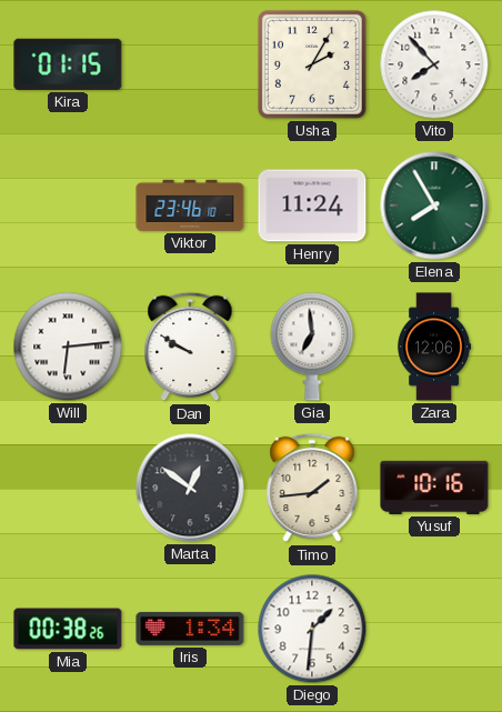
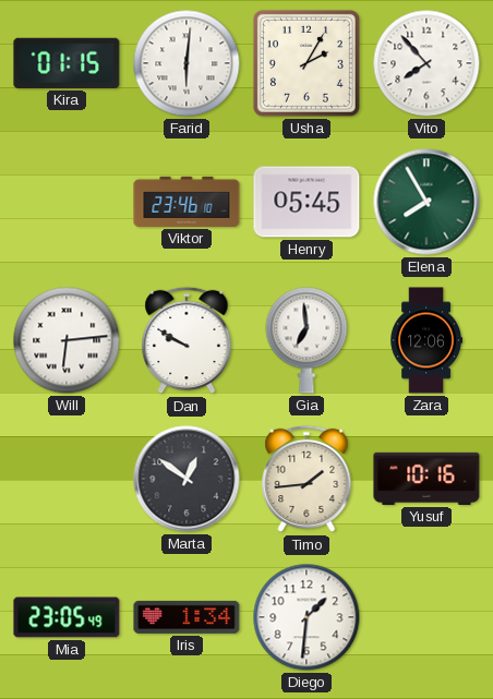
Farid: none -> 6:01
Henry: 11:24 -> 05:45
Mia: 00:38 -> 23:05
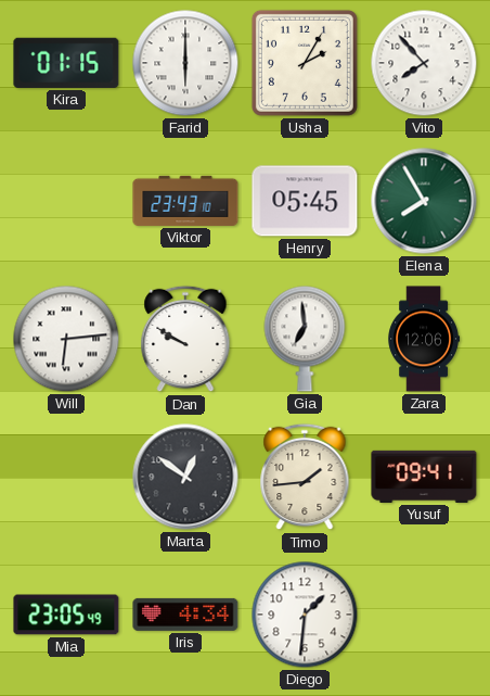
Farid: 6:01 -> 6:00
Viktor: 23:46 -> 23:43
Yusuf: 10:16 -> 09:41
Iris: 1:34 -> 4:34
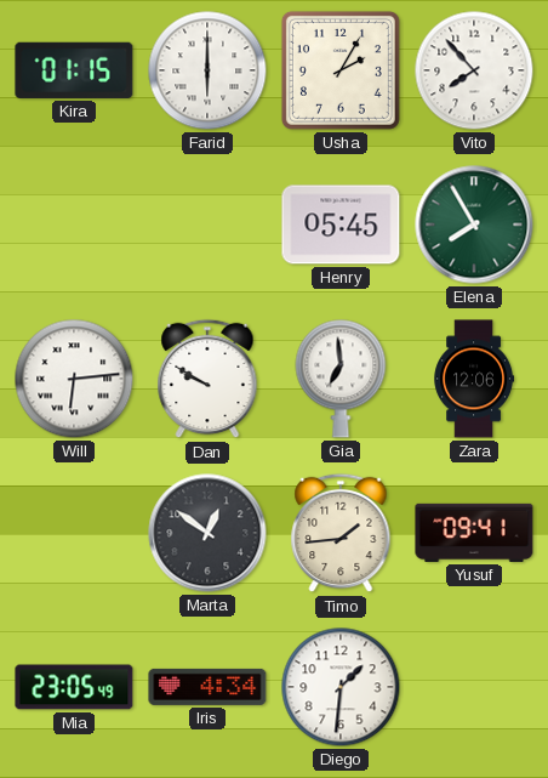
Viktor: 23:43 -> none
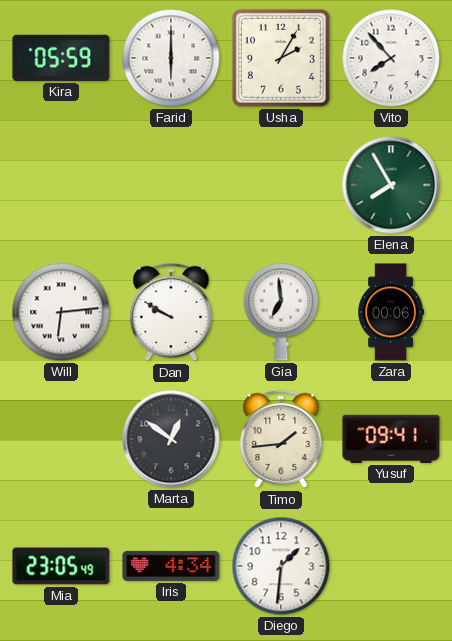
Kira: 01:15 -> 05:59
Henry: 05:45 -> none
Zara: 12:06 -> 00:06
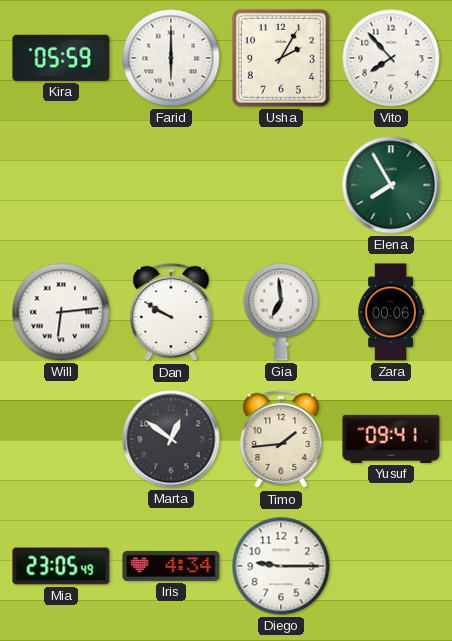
Diego: 1:31 -> 9:15
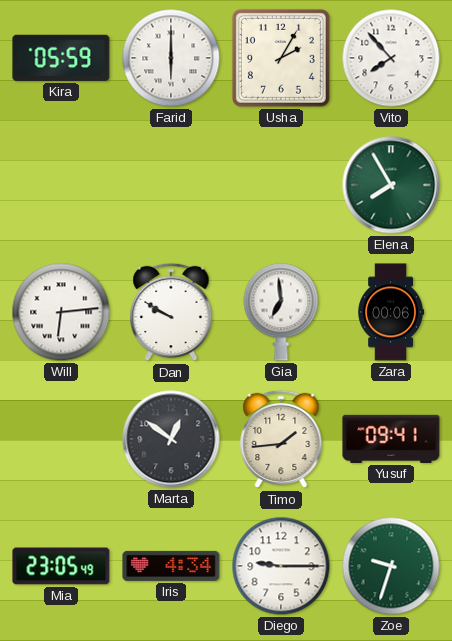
Zoe: none -> 9:33
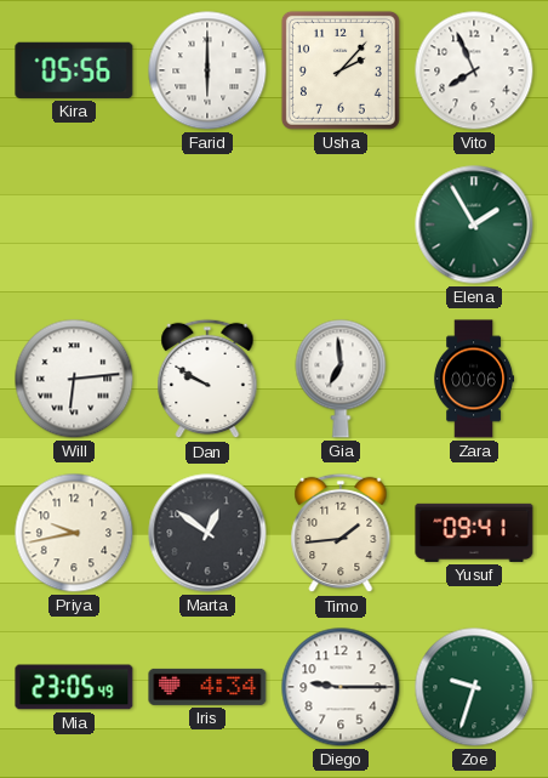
Kira: 05:59 -> 05:56
Usha: 2:05 -> 2:07
Vito: 7:53 -> 7:56
Elena: 7:55 -> 1:55
Priya: none -> 9:43
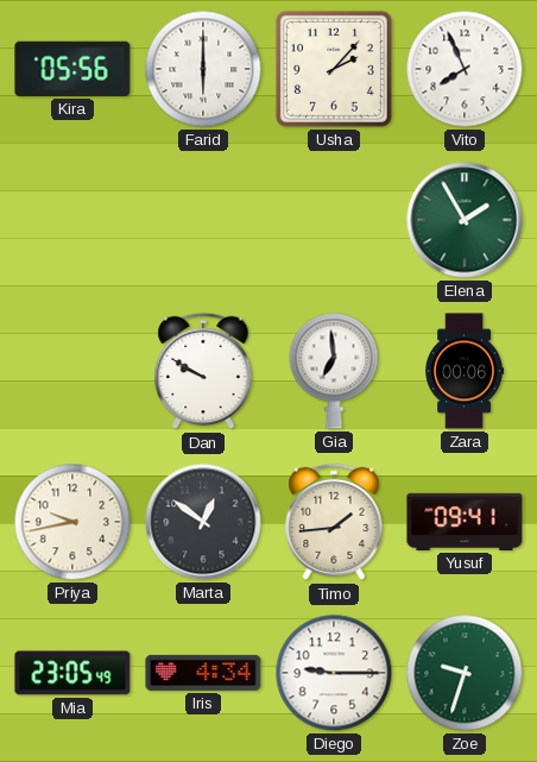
Will: 6:14 -> none
